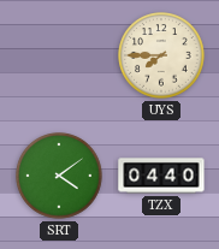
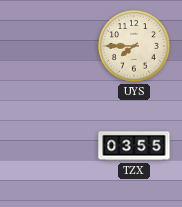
SRT: 4:09 -> none
TZX: 04:40 -> 03:55
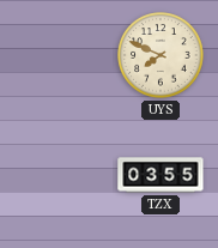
UYS: 7:45 -> 7:49
